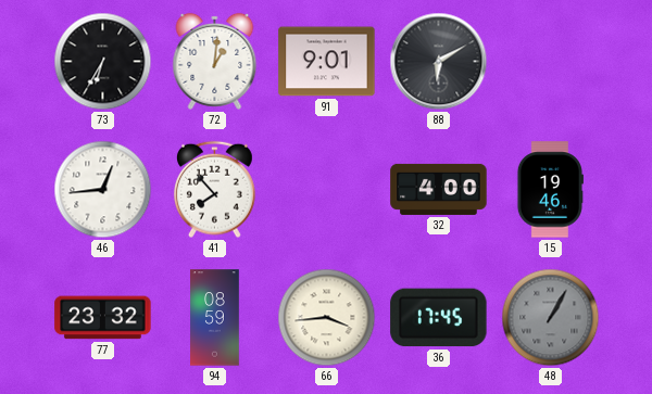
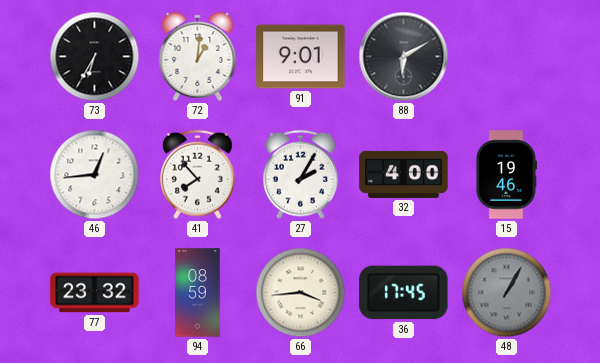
27: none -> 2:05
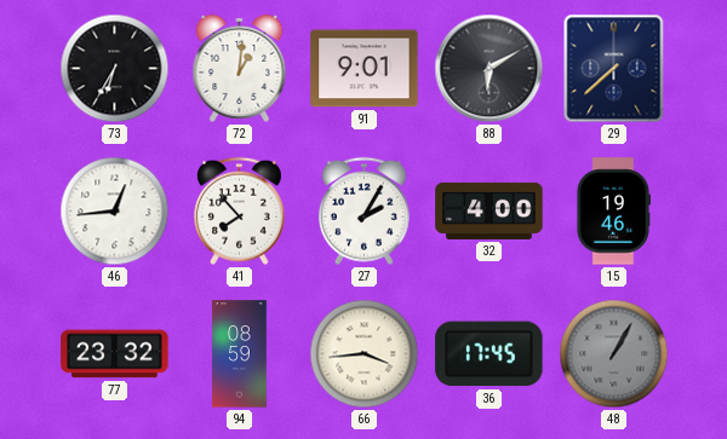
29: none -> 7:38
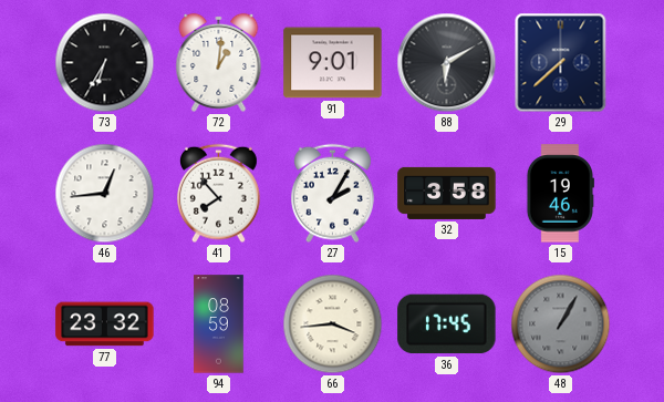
32: 4:00 -> 3:58
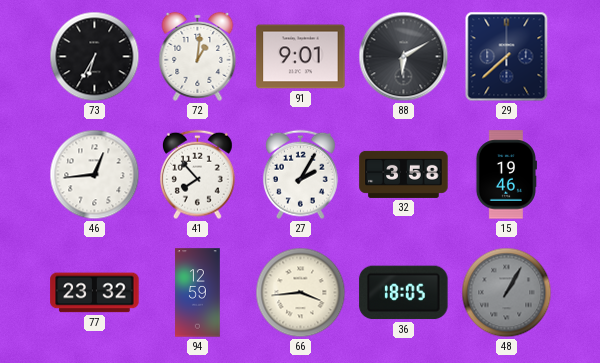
94: 08:59 -> 12:59
36: 17:45 -> 18:05
